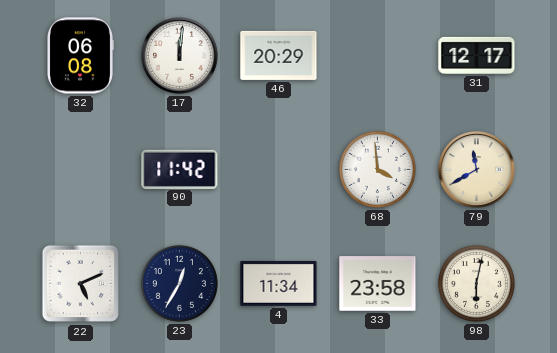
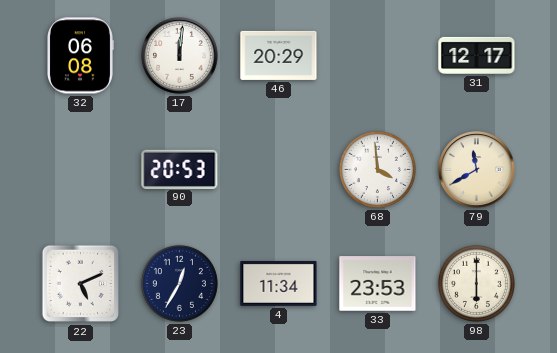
90: 11:42 -> 20:53
33: 23:58 -> 23:53
98: 6:02 -> 6:00
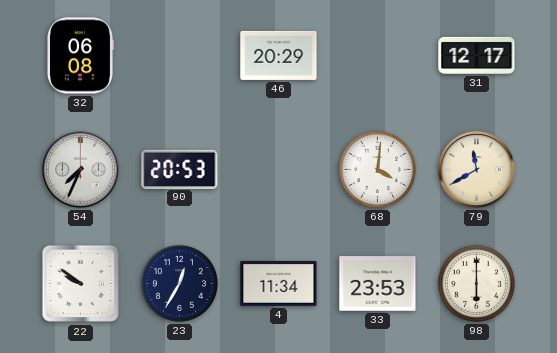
17: 12:01 -> none
54: none -> 7:34
68: 3:59 -> 4:01
22: 5:11 -> 9:51
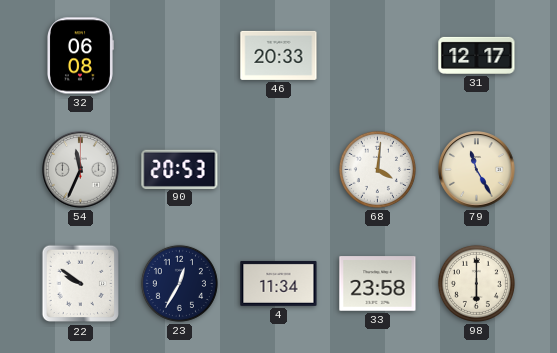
46: 20:29 -> 20:33
54: 7:34 -> 11:34
79: 11:40 -> 11:25
33: 23:53 -> 23:58
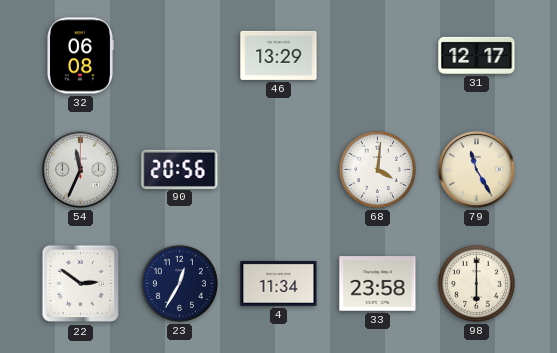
46: 20:33 -> 13:29
90: 20:53 -> 20:56
22: 9:51 -> 2:51
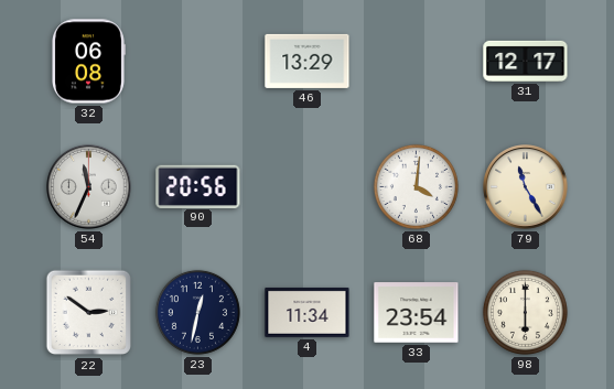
23: 12:35 -> 12:32
33: 23:58 -> 23:54
